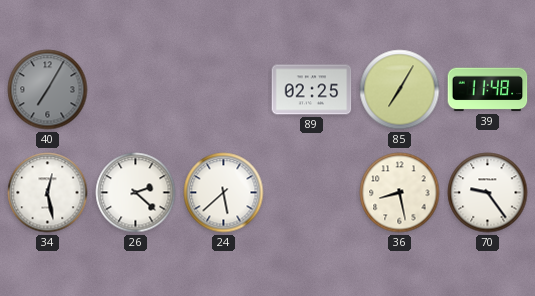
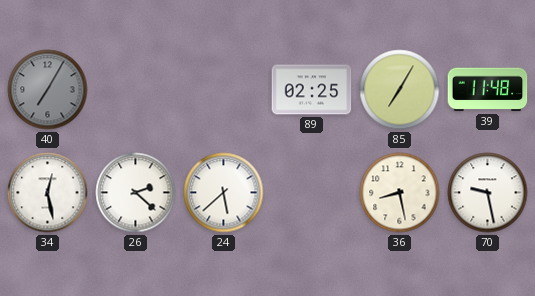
70: 9:24 -> 9:28
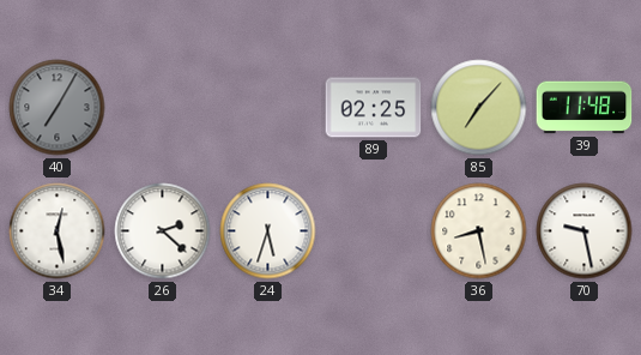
85: 7:05 -> 7:07
24: 5:38 -> 5:33
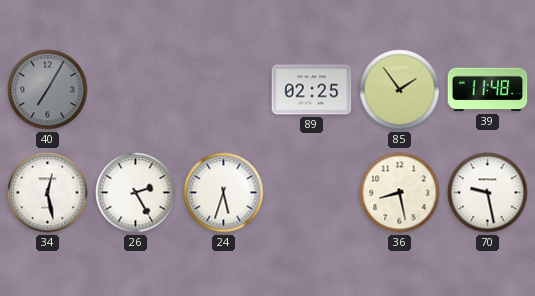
85: 7:07 -> 1:54
26: 2:22 -> 2:25
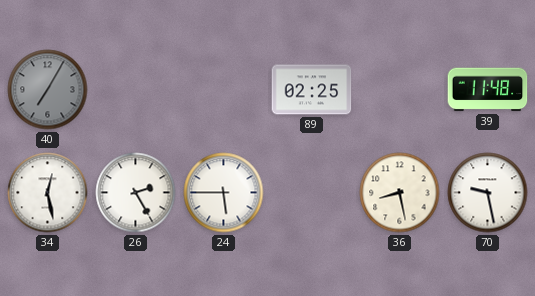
85: 1:54 -> none
24: 5:33 -> 5:45
